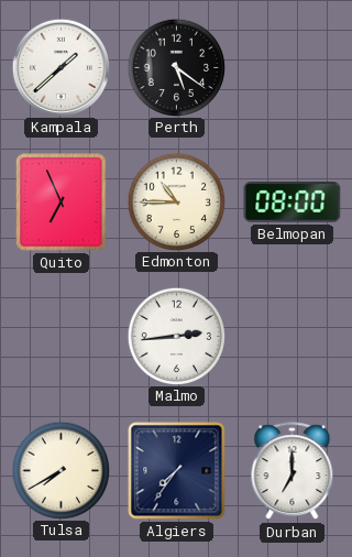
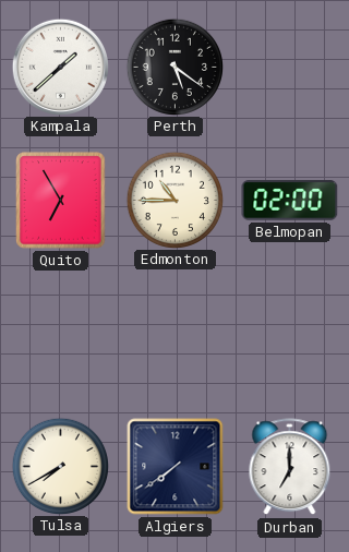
Quito: 6:56 -> 6:55
Belmopan: 08:00 -> 02:00
Malmo: 2:44 -> none
Algiers: 7:36 -> 7:39
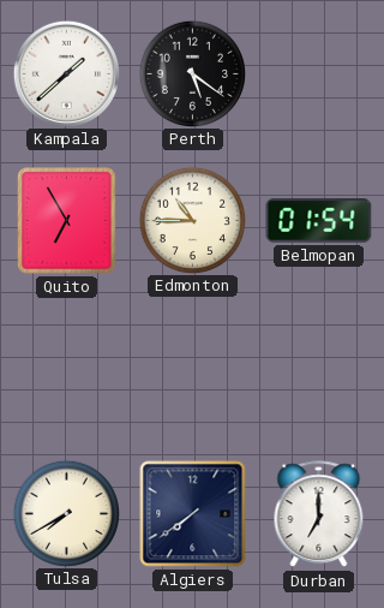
Belmopan: 02:00 -> 01:54
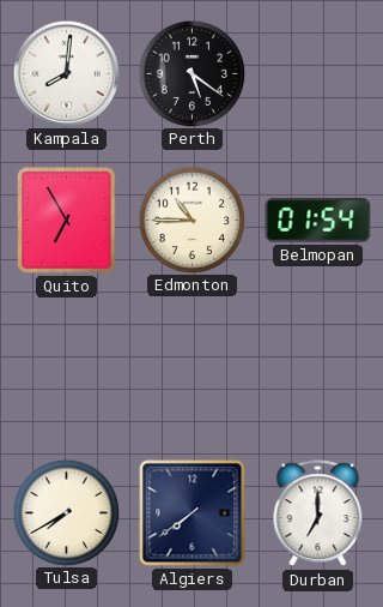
Kampala: 1:38 -> 8:01
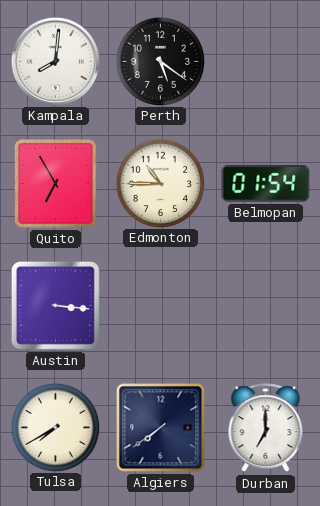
Austin: none -> 3:16
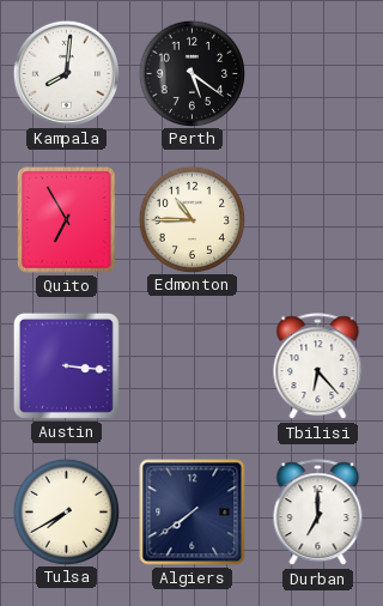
Belmopan: 01:54 -> none
Tbilisi: none -> 6:23
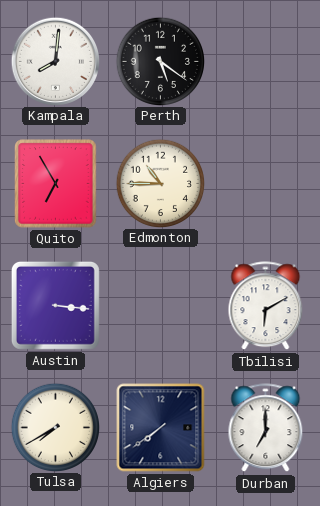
Tbilisi: 6:23 -> 6:10
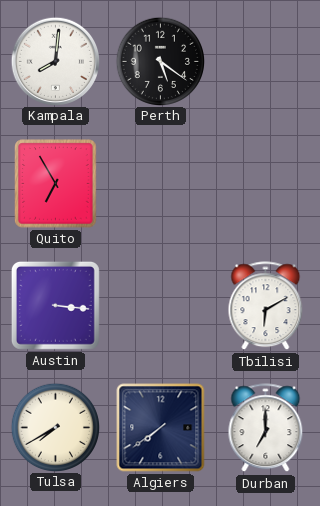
Edmonton: 10:45 -> none
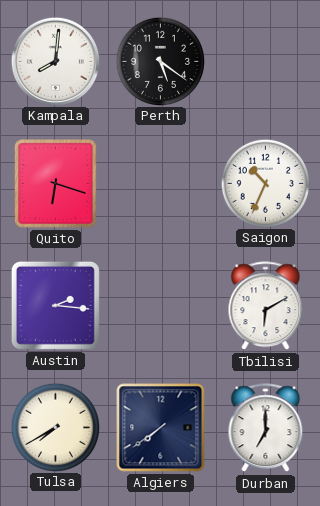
Quito: 6:55 -> 6:18
Saigon: none -> 10:34
Austin: 3:16 -> 2:16
